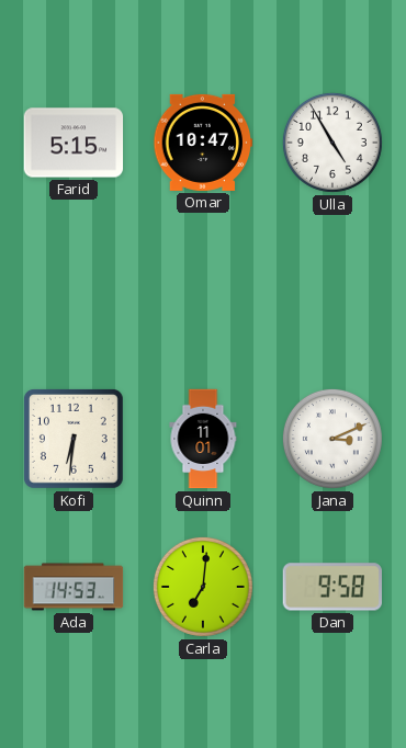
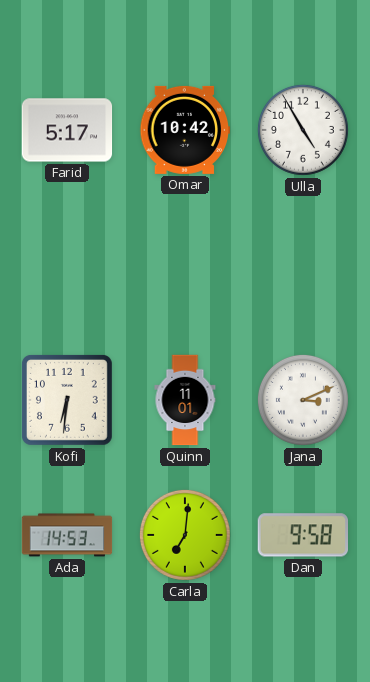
Farid: 5:15 -> 5:17
Omar: 10:47 -> 10:42
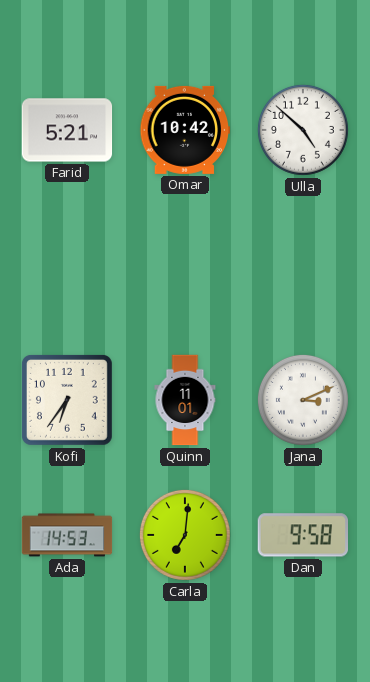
Farid: 5:17 -> 5:21
Ulla: 4:55 -> 4:52
Kofi: 6:31 -> 6:36
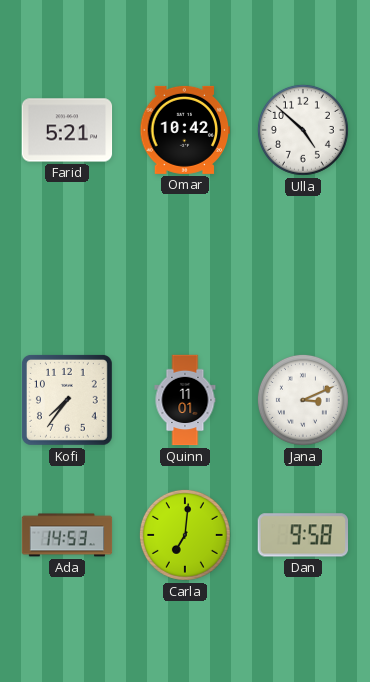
Kofi: 6:36 -> 7:36
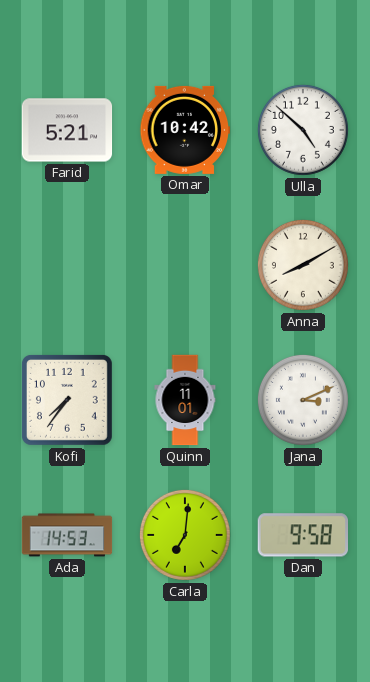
Anna: none -> 8:10
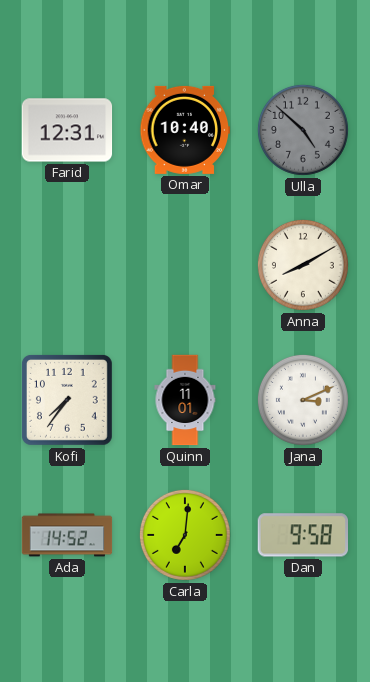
Farid: 5:21 -> 12:31
Omar: 10:42 -> 10:40
Ulla dial: white -> grey
Ada: 14:53 -> 14:52
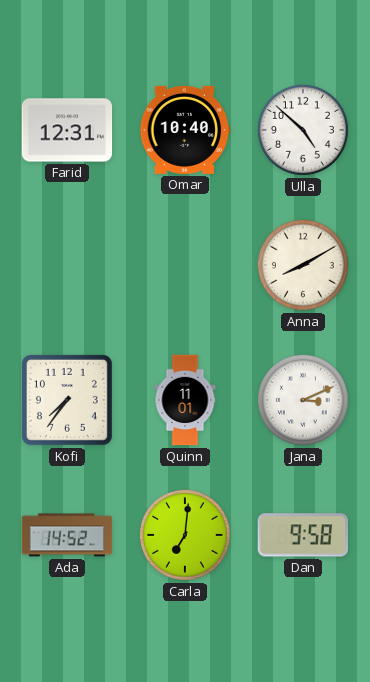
Ulla dial: grey -> white
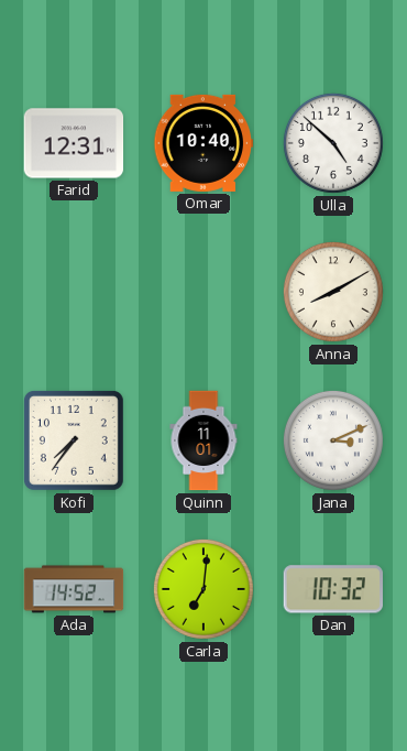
Dan: 9:58 -> 10:32
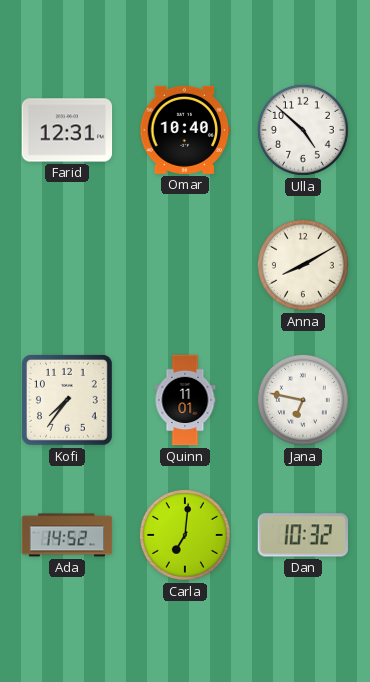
Jana: 3:11 -> 6:47
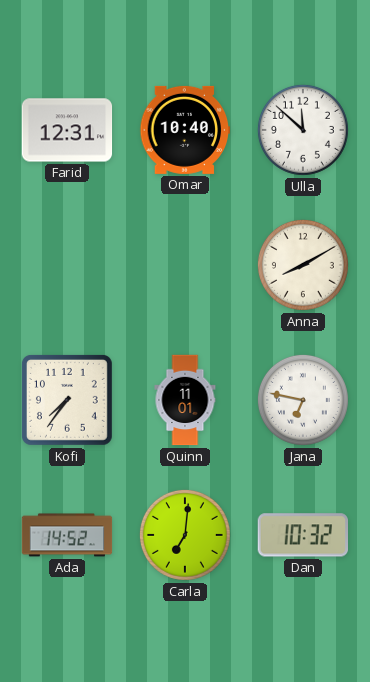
Ulla: 4:52 -> 11:52
